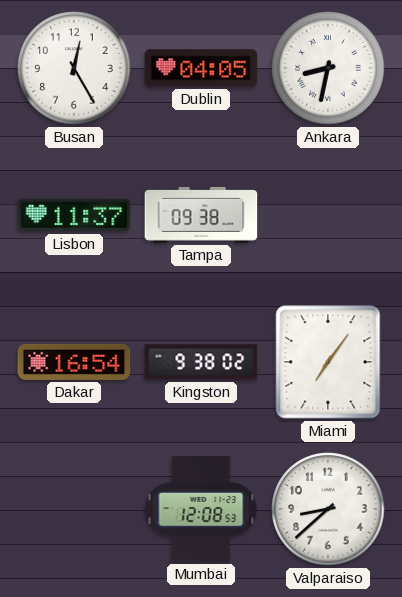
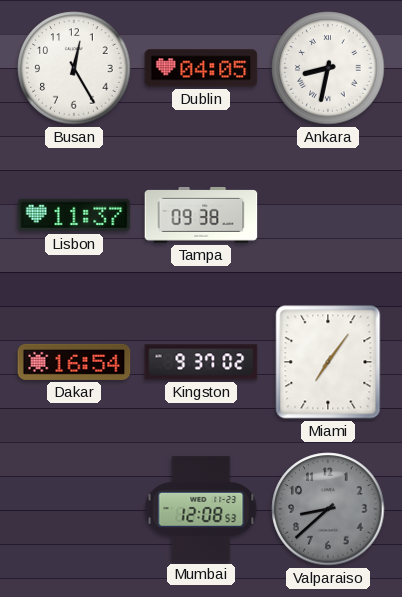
Kingston: 9:38 -> 9:37
Valparaiso dial: white -> grey
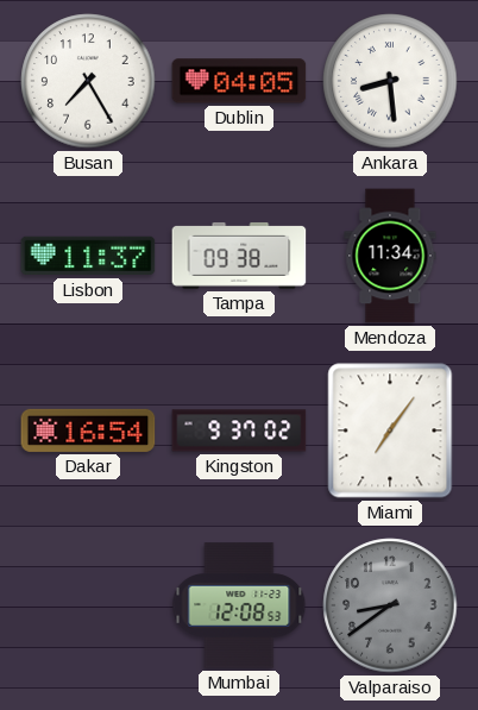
Busan: 12:25 -> 7:25
Ankara: 8:32 -> 8:29
Mendoza: none -> 11:34
Valparaiso: 8:38 -> 8:39
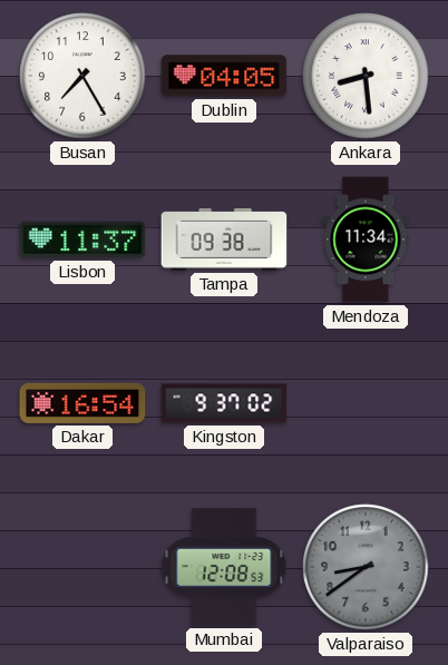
Miami: 7:06 -> none
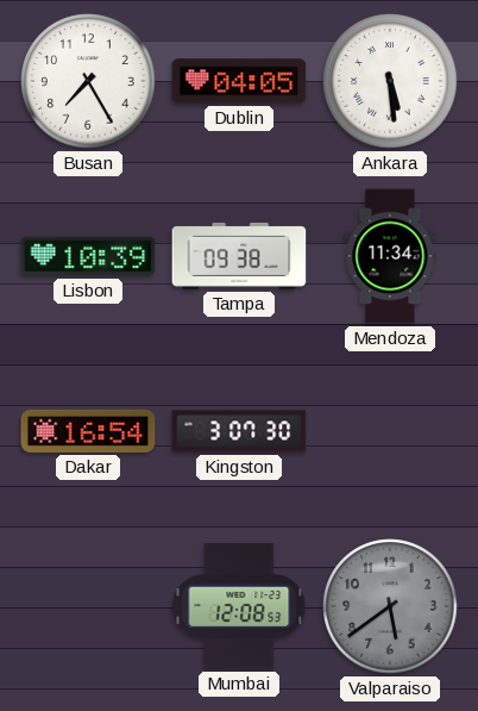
Ankara: 8:29 -> 5:29
Lisbon: 11:37 -> 10:39
Kingston: 9:37 -> 3:07
Valparaiso: 8:39 -> 5:39
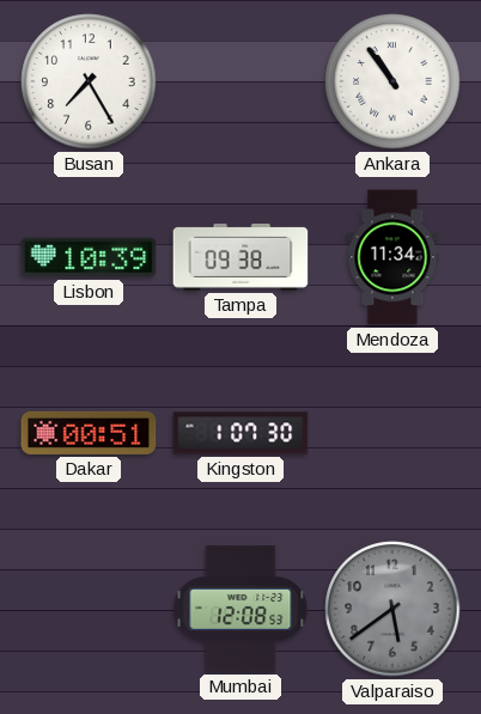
Dublin: 04:05 -> none
Ankara: 5:29 -> 10:54
Dakar: 16:54 -> 00:51
Kingston: 3:07 -> 1:07
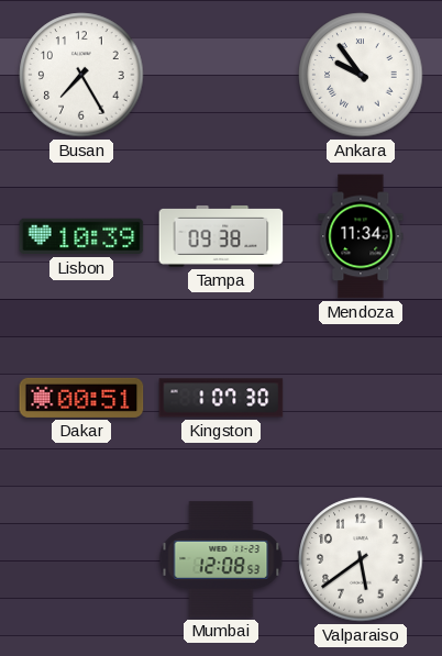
Ankara: 10:54 -> 9:54
Valparaiso dial: grey -> white
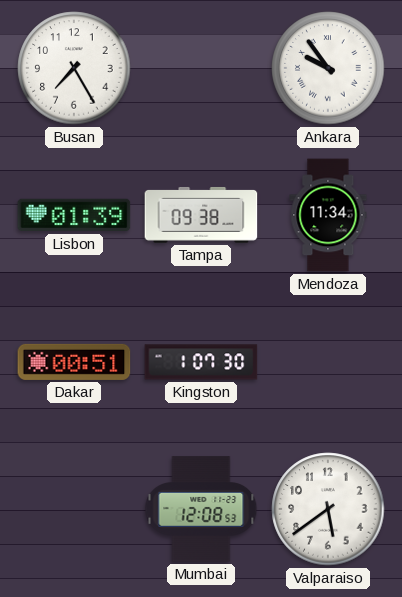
Lisbon: 10:39 -> 01:39
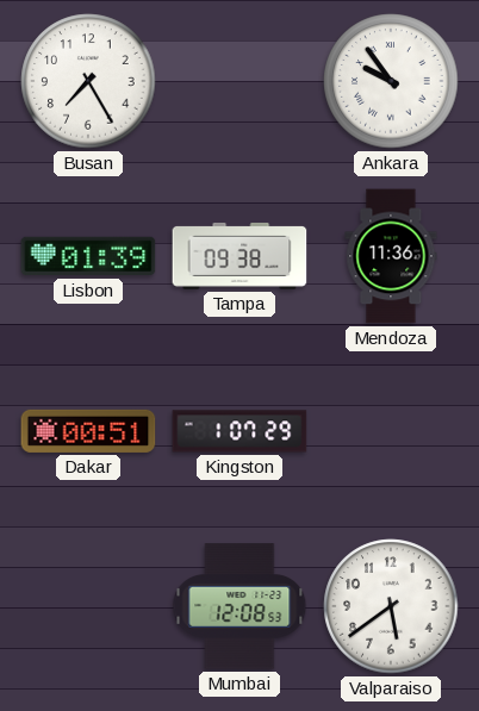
Mendoza: 11:34 -> 11:36
Kingston: 1:07:30 -> 1:07:29
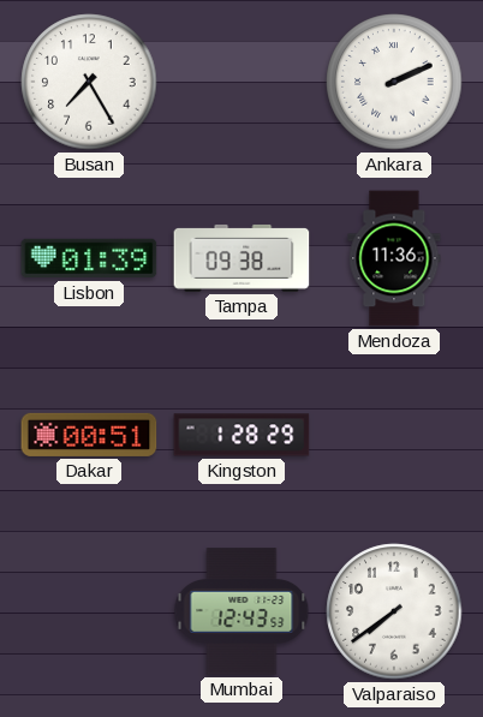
Ankara: 9:54 -> 2:11
Kingston: 1:07 -> 1:28
Mumbai: 12:08 -> 12:43
Valparaiso: 5:39 -> 7:39
